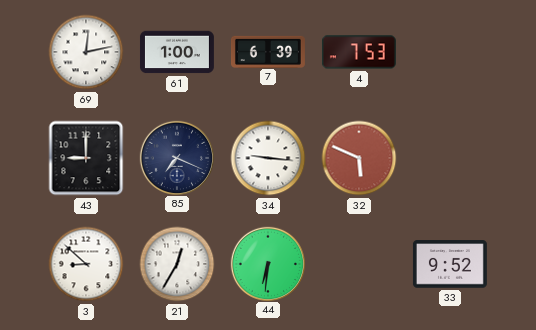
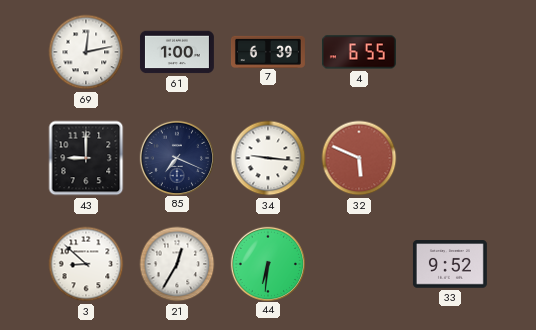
4: 7:53 -> 6:55
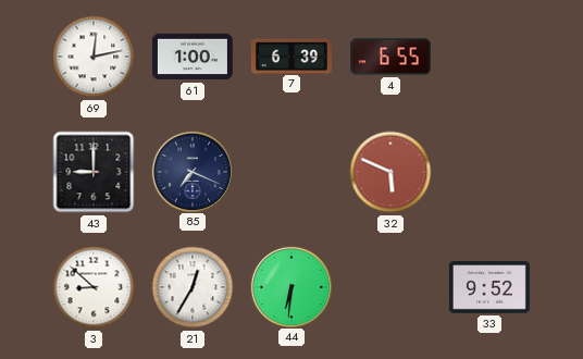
34: 9:16 -> none
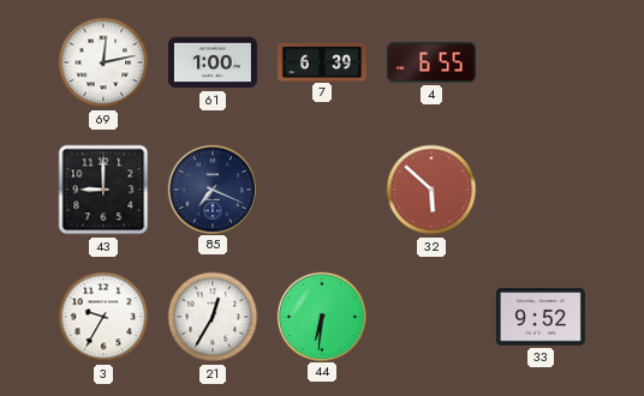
32: 5:49 -> 5:52
3: 8:52 -> 9:35
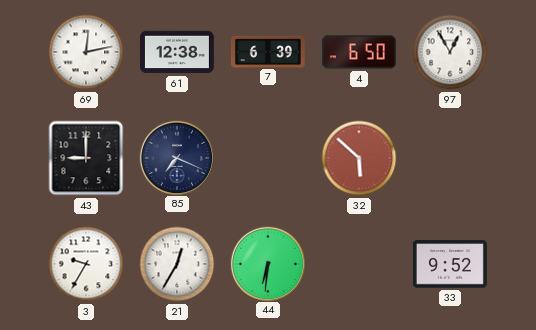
61: 1:00 -> 12:38
4: 6:55 -> 6:50
97: none -> 12:55
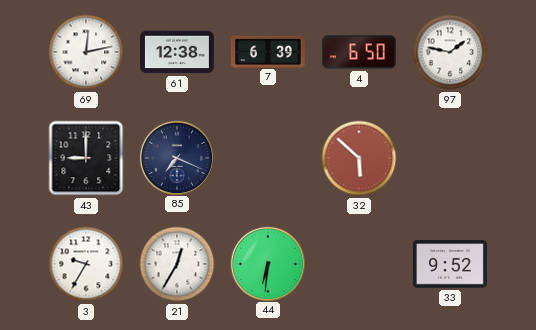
97: 12:55 -> 1:47
